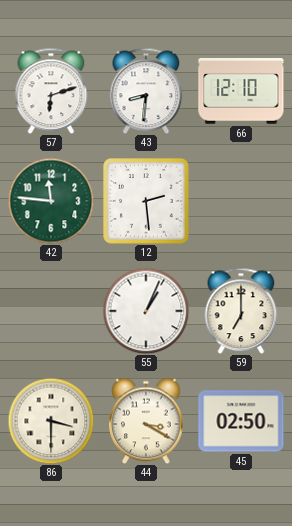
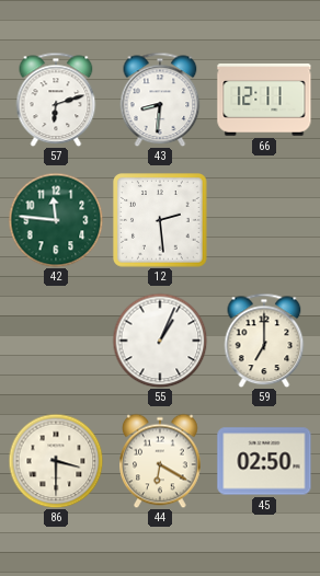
66: 12:10 -> 12:11
44: 3:20 -> 6:20
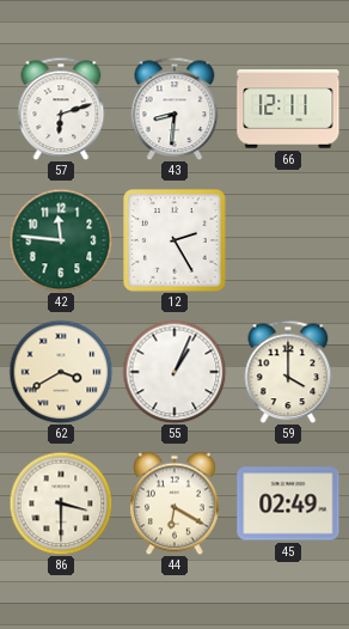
12: 2:29 -> 2:25
62: none -> 3:40
59: 7:00 -> 4:00
45: 02:50 -> 02:49
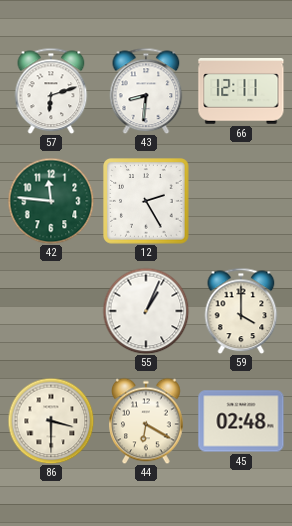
62: 3:40 -> none
45: 02:49 -> 02:48
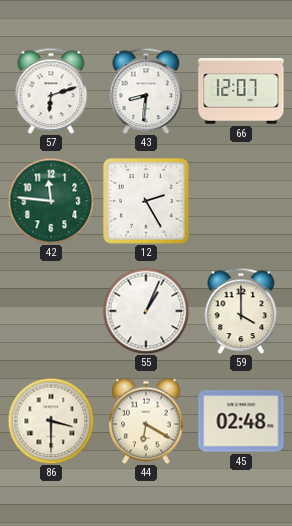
66: 12:11 -> 12:07
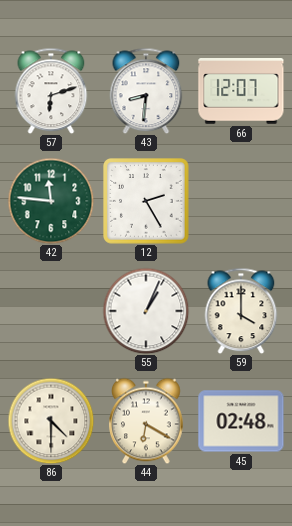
86: 3:30 -> 4:30
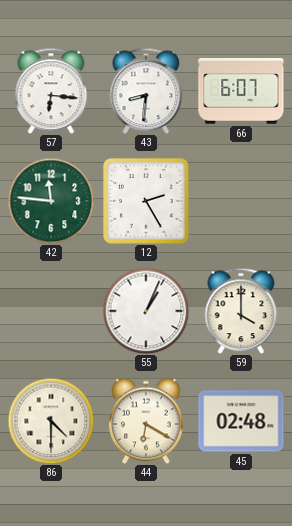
57: 6:12 -> 6:16
66: 12:07 -> 6:07
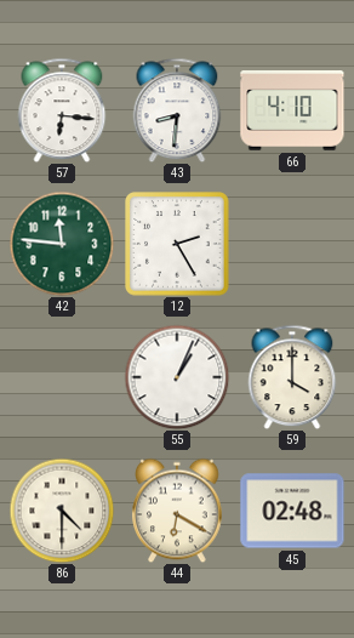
66: 6:07 -> 4:10
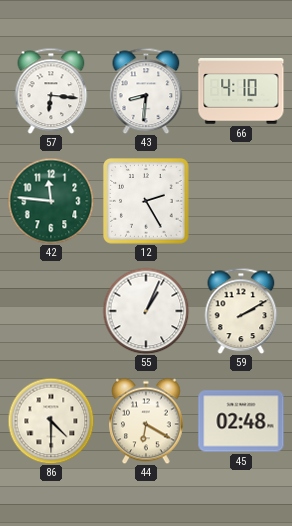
59: 4:00 -> 2:10
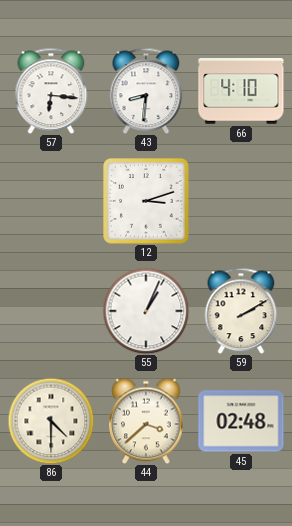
42: 11:46 -> none
12: 2:25 -> 3:12
44: 6:20 -> 3:38
